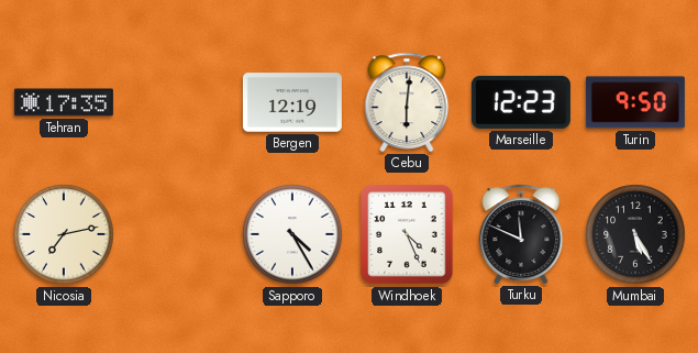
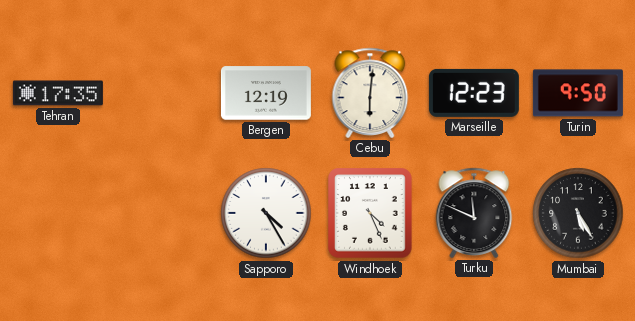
Nicosia: 7:13 -> none
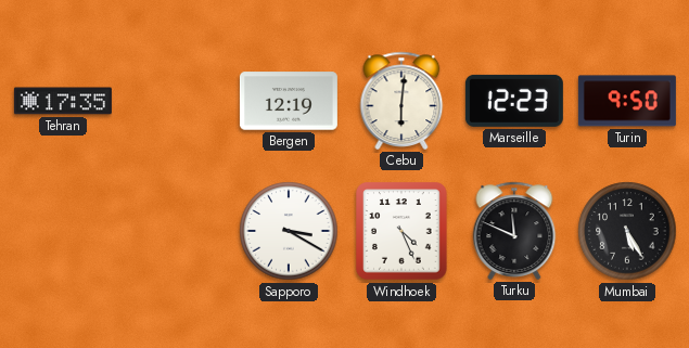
Sapporo: 4:25 -> 3:20
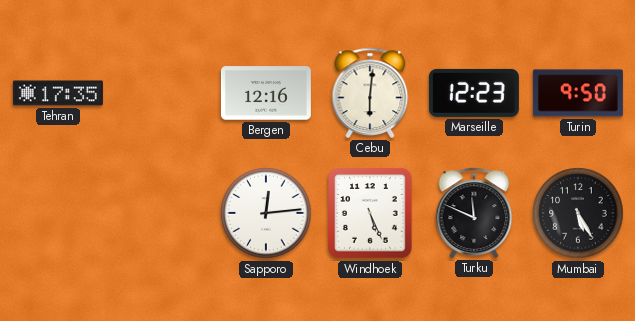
Bergen: 12:19 -> 12:16
Sapporo: 3:20 -> 12:14
Windhoek: 4:26 -> 5:26
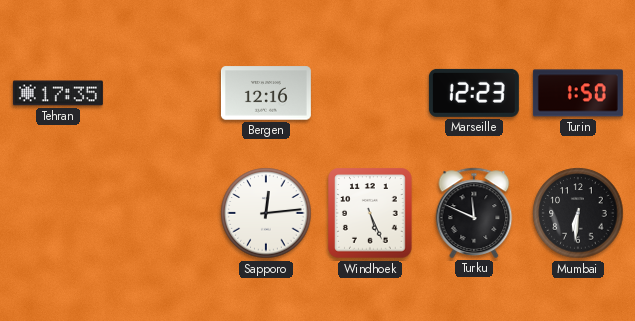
Cebu: 6:01 -> none
Turin: 9:50 -> 1:50
Mumbai: 5:25 -> 6:31
